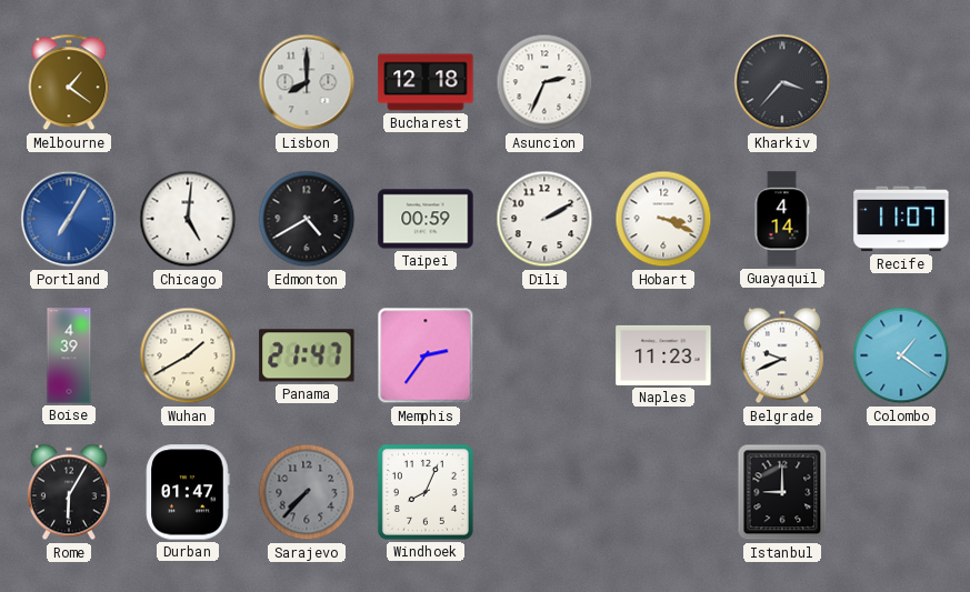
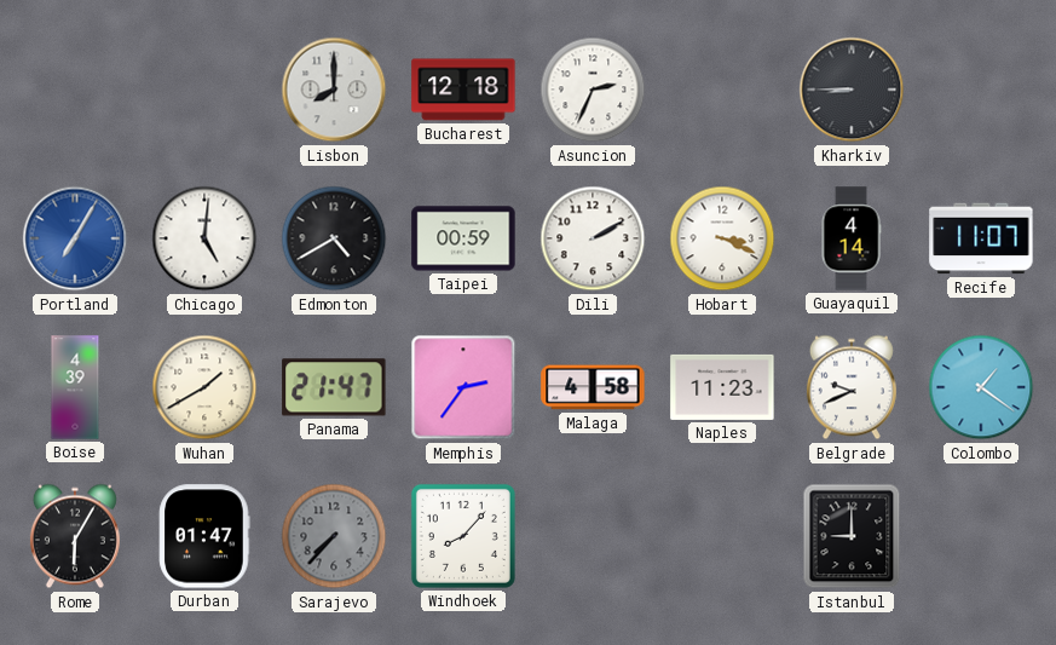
Melbourne: 1:21 -> none
Kharkiv: 3:37 -> 8:45
Malaga: none -> 4:58
Windhoek: 8:04 -> 8:07
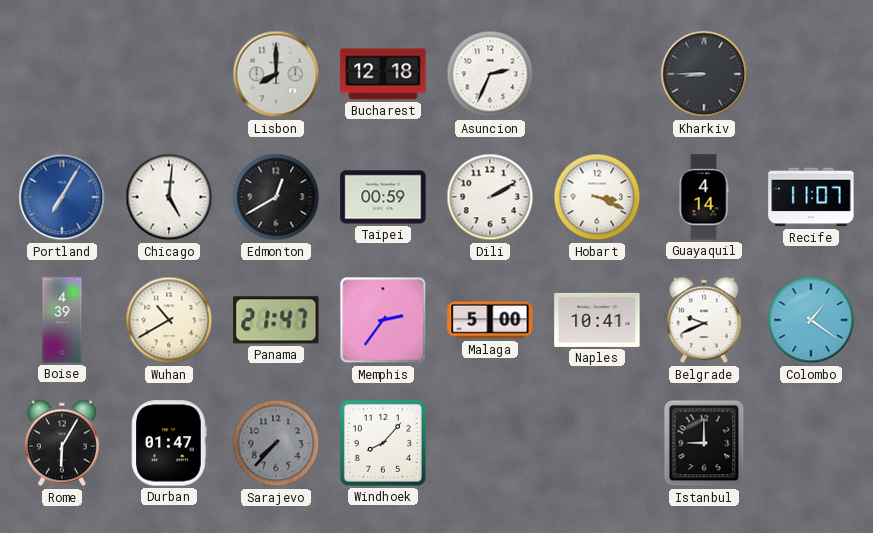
Edmonton: 4:40 -> 12:40
Wuhan: 1:40 -> 10:40
Malaga: 4:58 -> 5:00
Naples: 11:23 -> 10:41
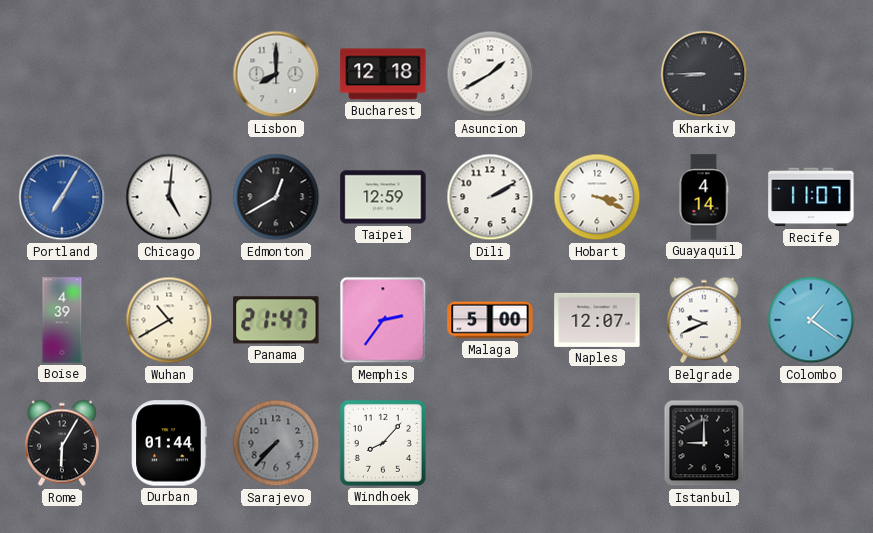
Asuncion: 2:34 -> 1:40
Taipei: 00:59 -> 12:59
Naples: 10:41 -> 12:07
Durban: 01:47 -> 01:44
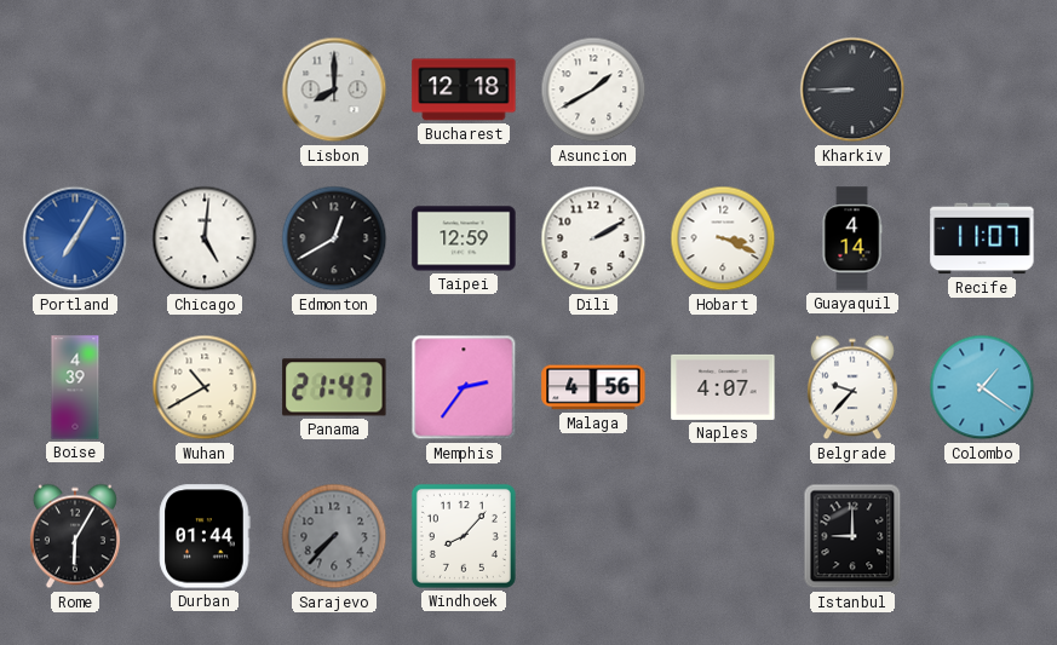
Malaga: 5:00 -> 4:56
Naples: 12:07 -> 4:07
Belgrade: 9:41 -> 9:37
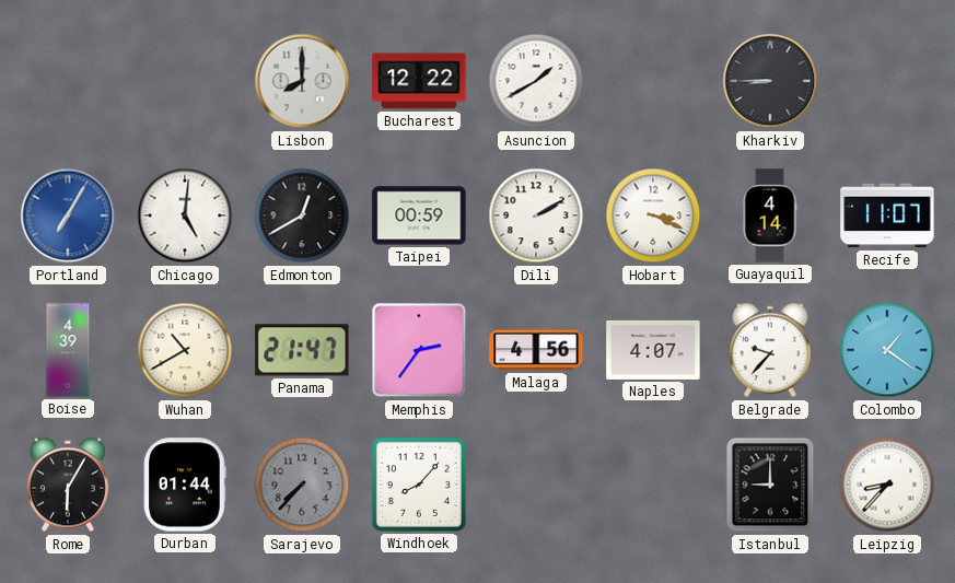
Bucharest: 12:18 -> 12:22
Taipei: 12:59 -> 00:59
Leipzig: none -> 8:37
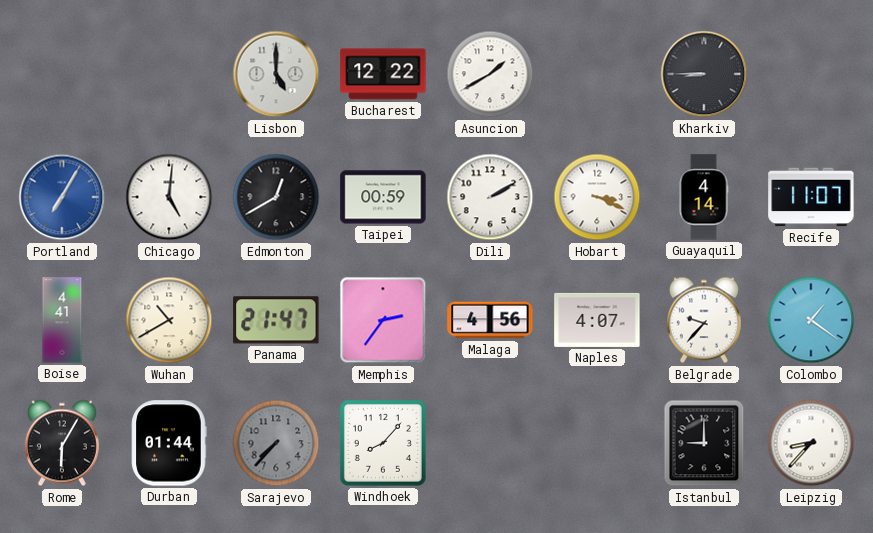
Lisbon: 8:00 -> 5:00
Boise: 4:39 -> 4:41
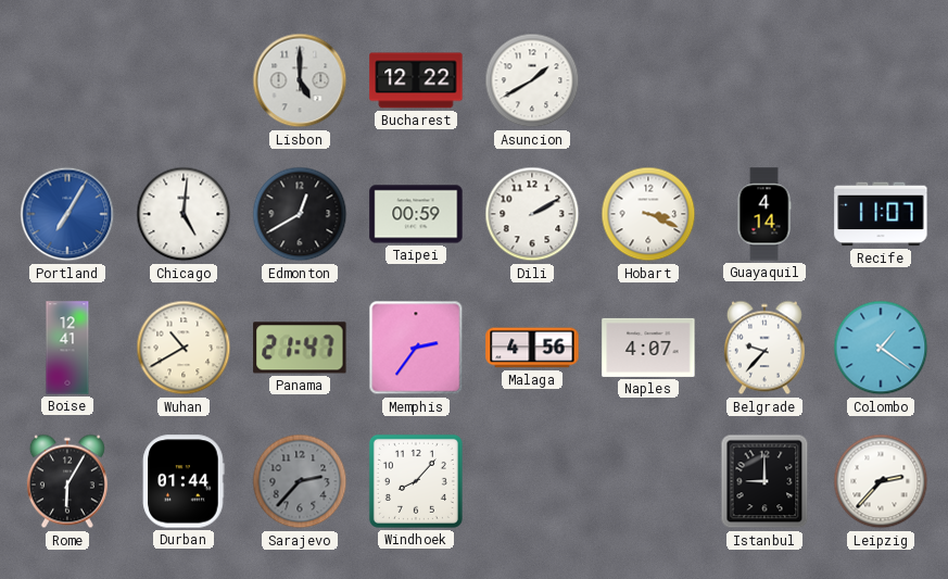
Kharkiv: 8:45 -> none
Boise: 4:41 -> 12:41
Sarajevo: 7:37 -> 2:37
Leipzig: 8:37 -> 2:37
